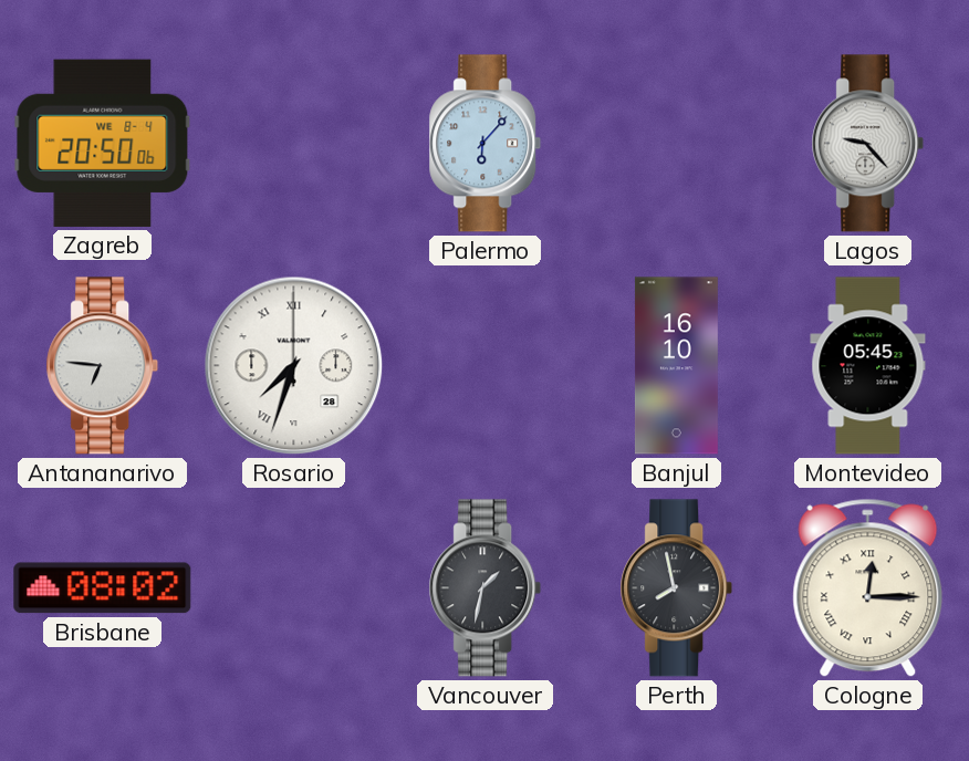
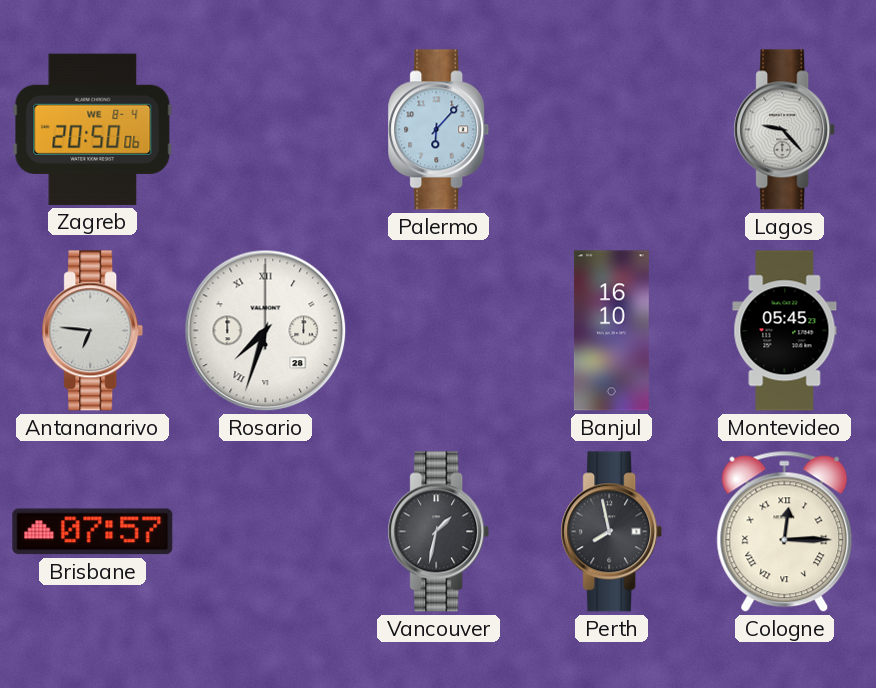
Brisbane: 08:02 -> 07:57
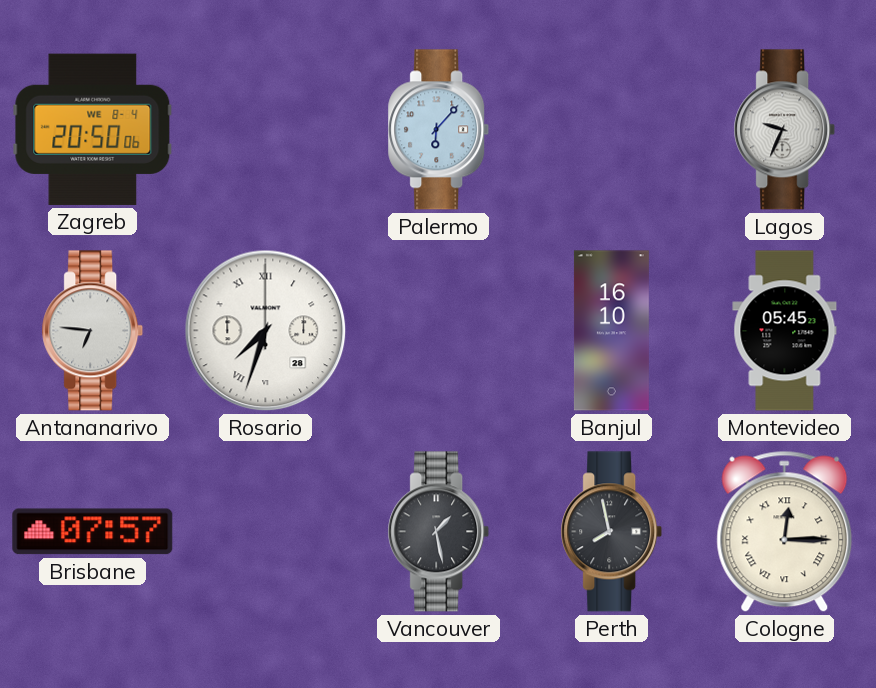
Lagos: 9:23 -> 9:34
Vancouver: 1:32 -> 1:28
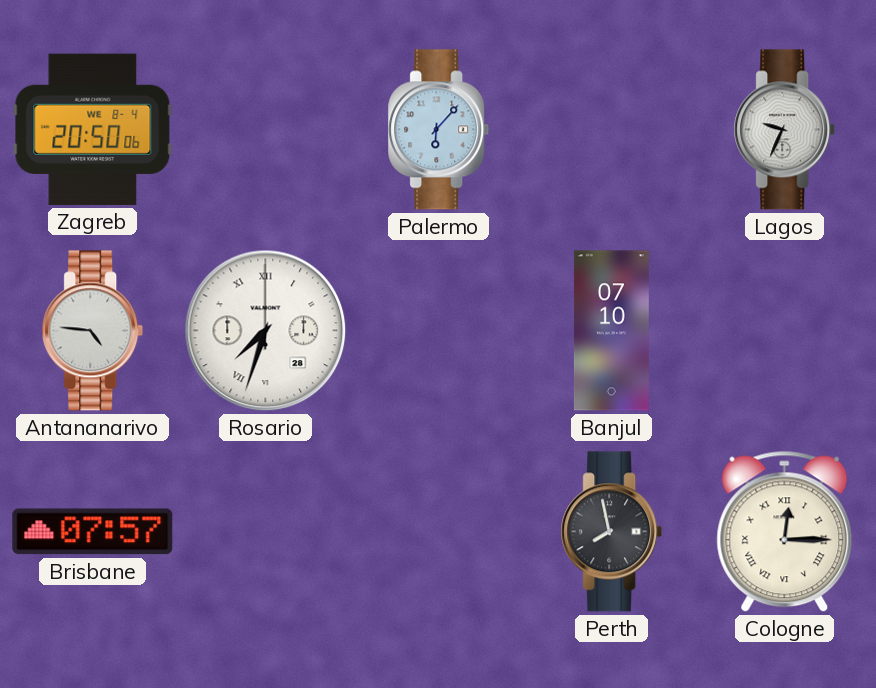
Antananarivo: 6:46 -> 4:46
Banjul: 16:10 -> 07:10
Montevideo: 05:45 -> none
Vancouver: 1:28 -> none
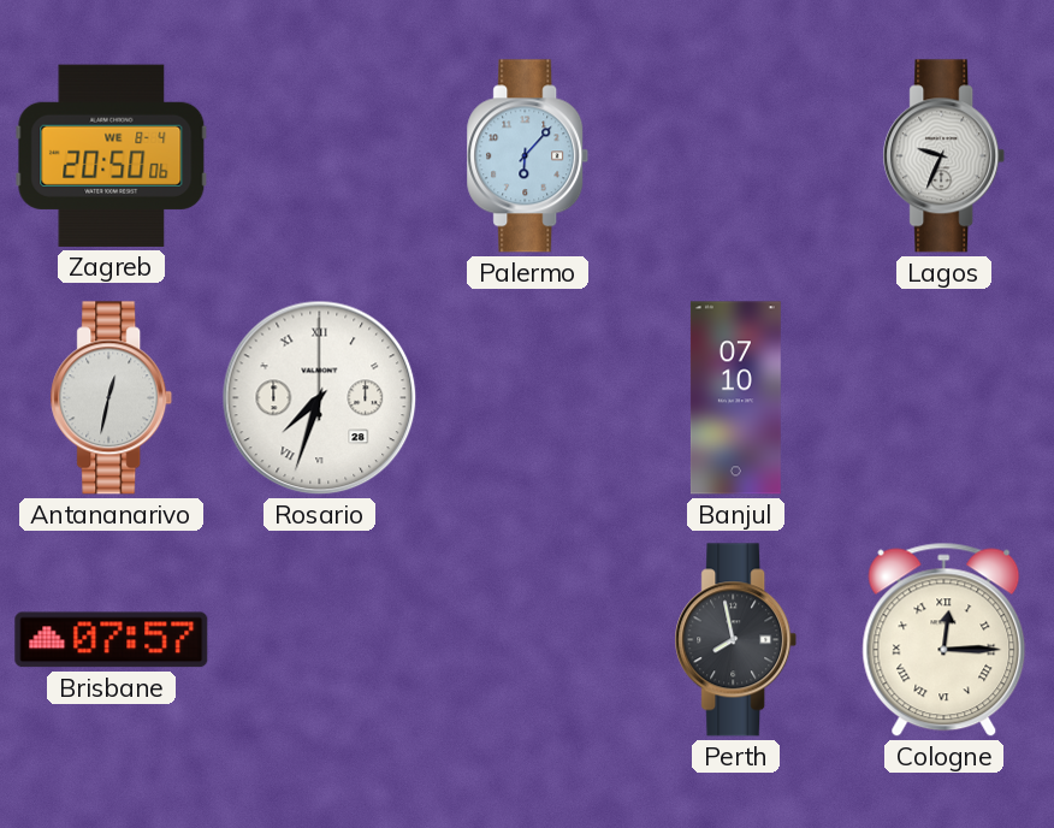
Antananarivo: 4:46 -> 12:32
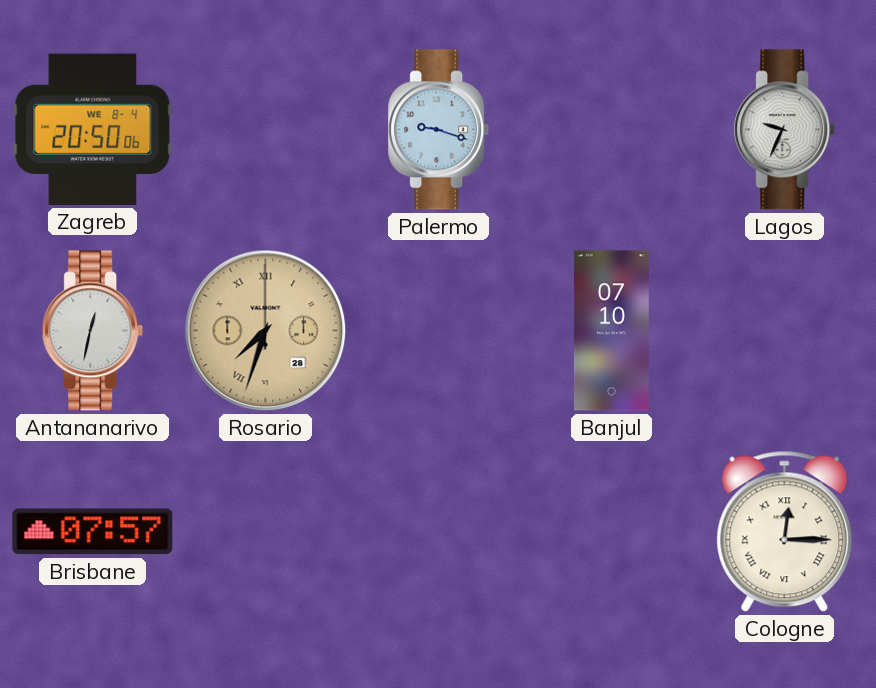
Palermo: 6:07 -> 9:18
Rosario dial: white -> champagne
Perth: 7:58 -> none
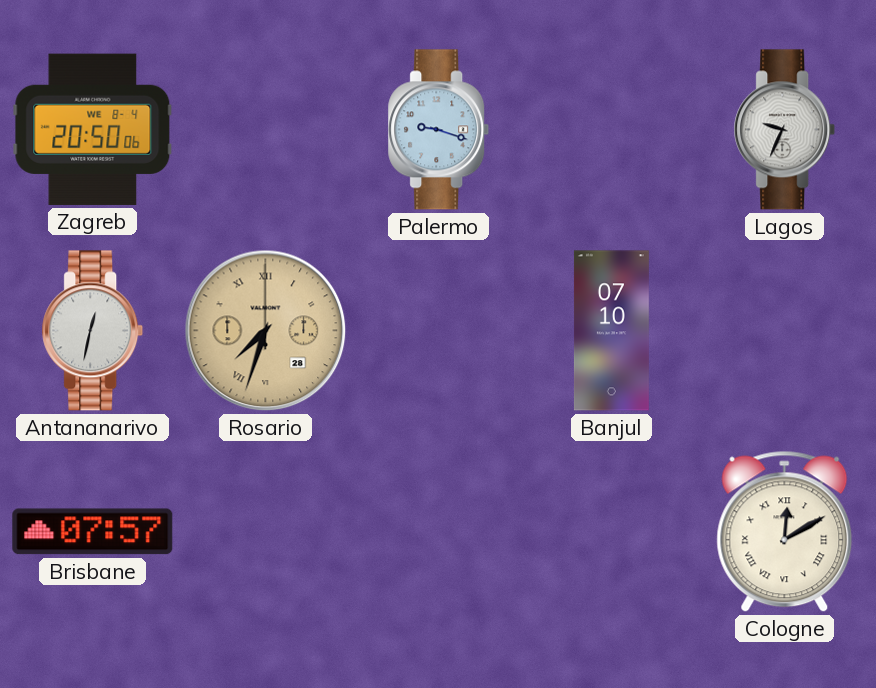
Cologne: 12:15 -> 12:10
